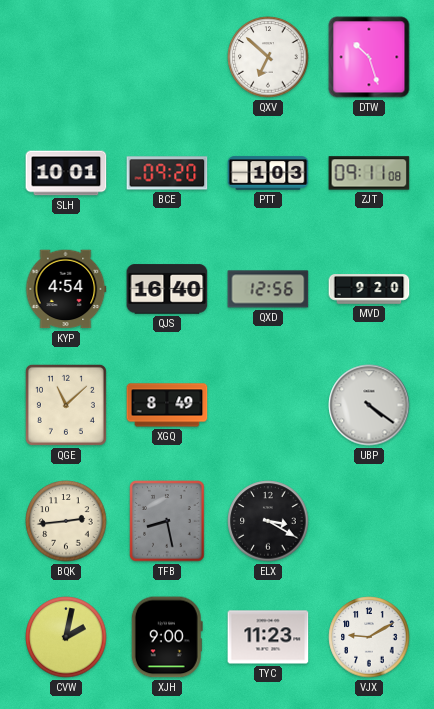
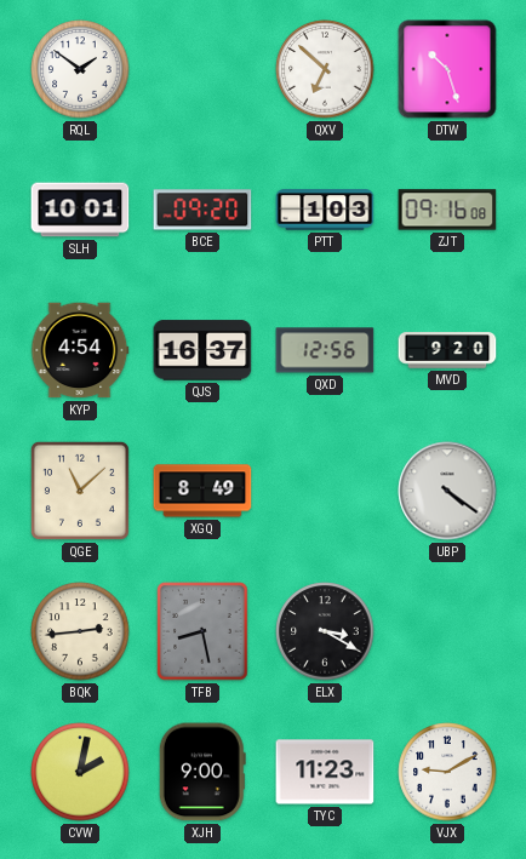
RQL: none -> 1:51
ZJT: 09:11 -> 09:16
QJS: 16:40 -> 16:37
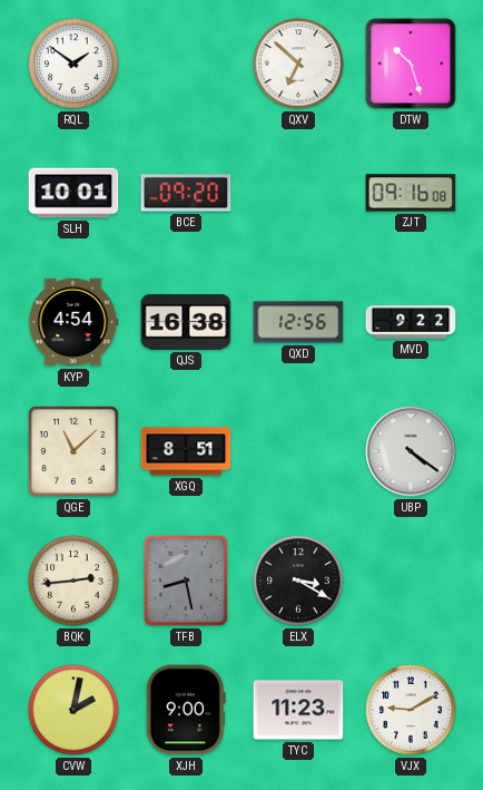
PTT: 1:03 -> none
QJS: 16:37 -> 16:38
MVD: 9:20 -> 9:22
XGQ: 8:49 -> 8:51
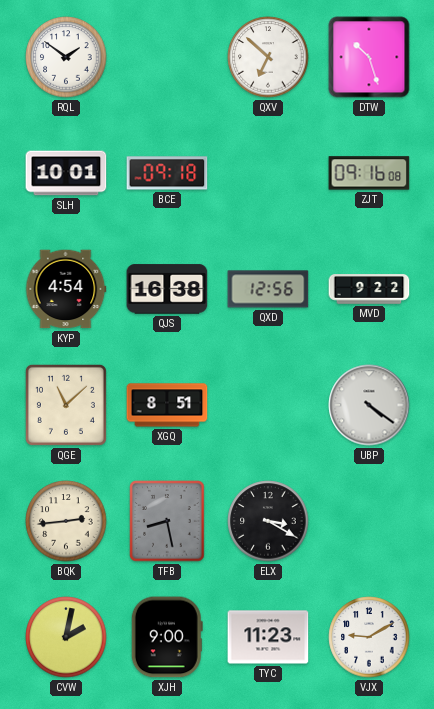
BCE: 09:20 -> 09:18
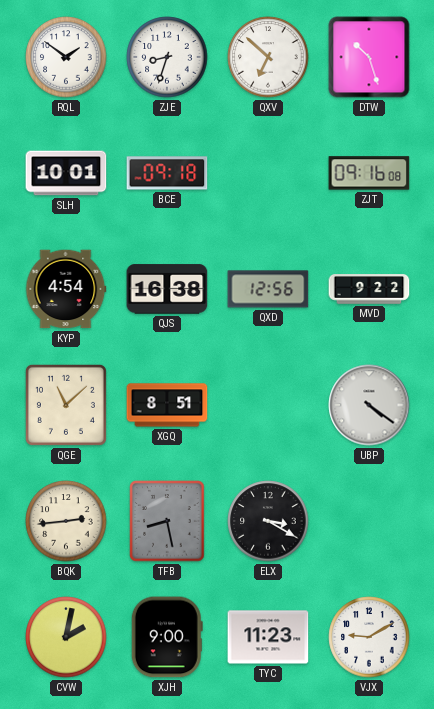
ZJE: none -> 8:33
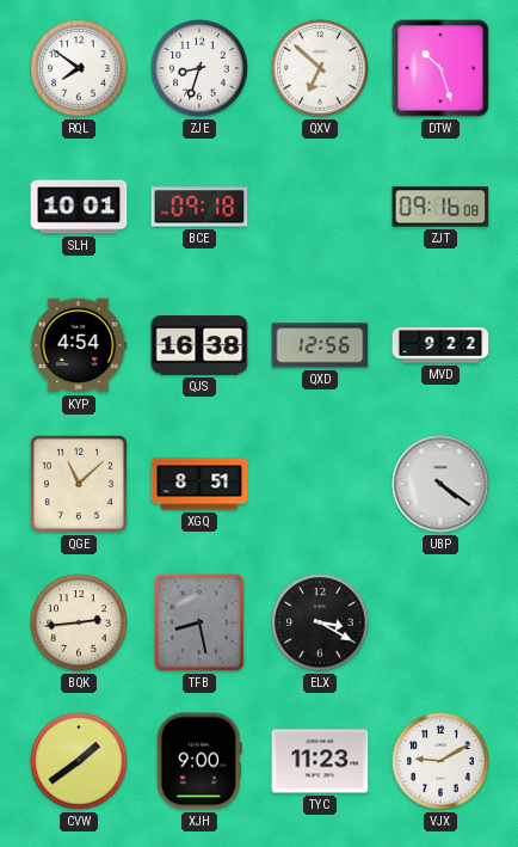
RQL: 1:51 -> 7:51
CVW: 2:02 -> 1:39
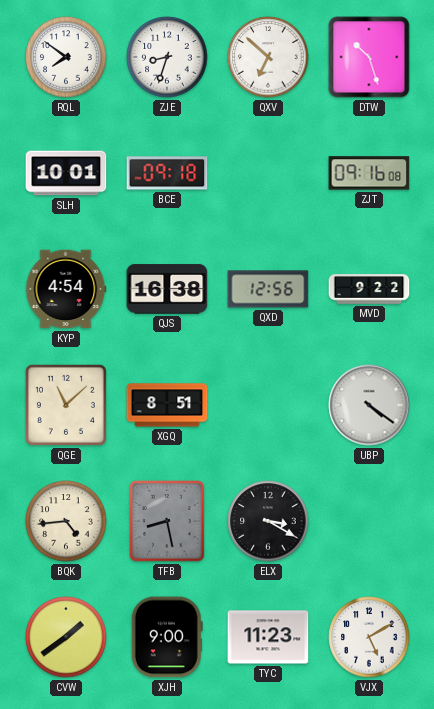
BQK: 2:44 -> 4:44
VJX: 9:10 -> 5:10
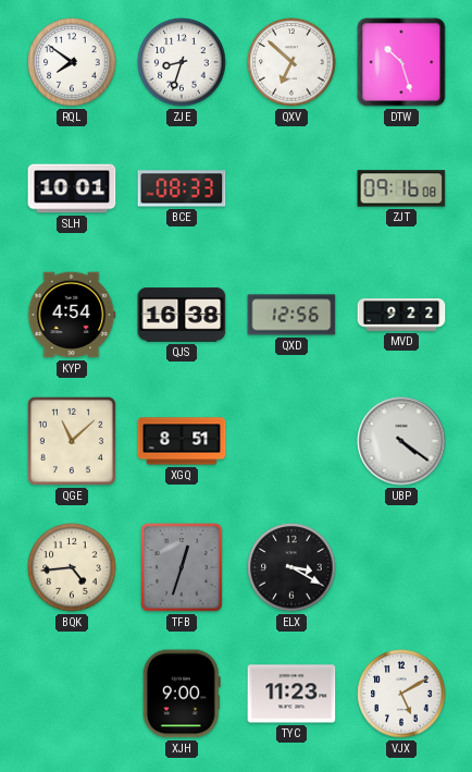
BCE: 09:18 -> 08:33
TFB: 8:28 -> 12:33
CVW: 1:39 -> none
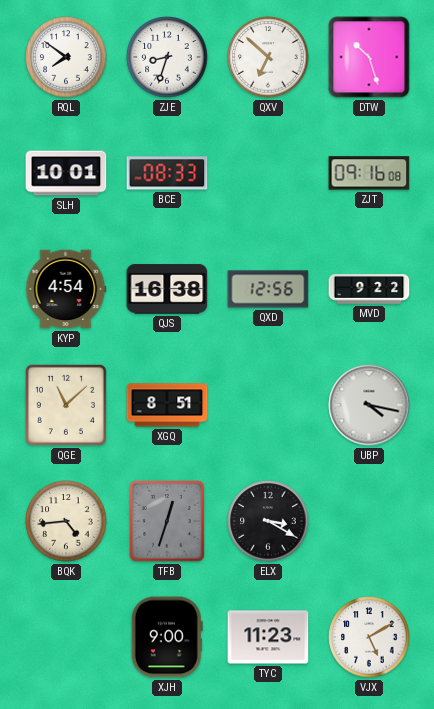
UBP: 4:21 -> 4:17
